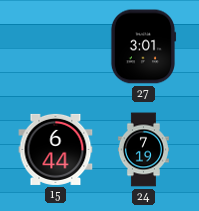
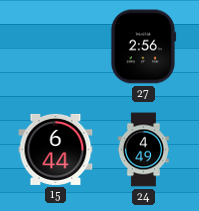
27: 3:01 -> 2:56
24: 7:19 -> 4:49
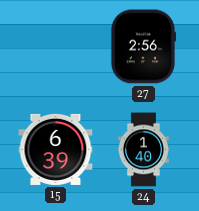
15: 6:44 -> 6:39
24: 4:49 -> 1:40
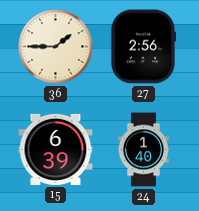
36: none -> 1:45
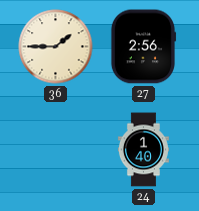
15: 6:39 -> none
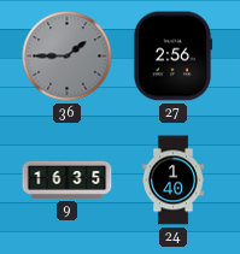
36 dial: cream -> grey
9: none -> 16:35
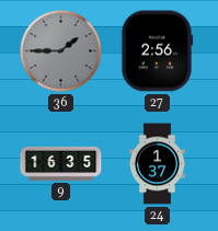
24: 1:40 -> 1:37
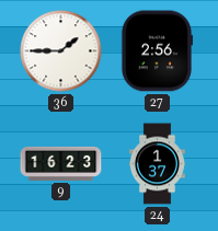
36 dial: grey -> white
9: 16:35 -> 16:23
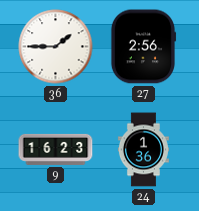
24: 1:37 -> 1:36
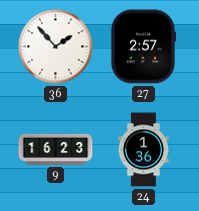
36: 1:45 -> 1:53
27: 2:56 -> 2:57
